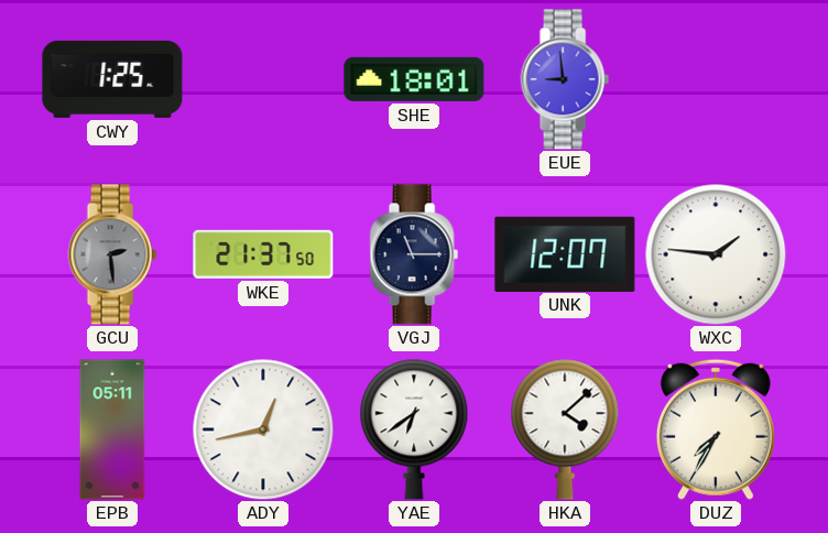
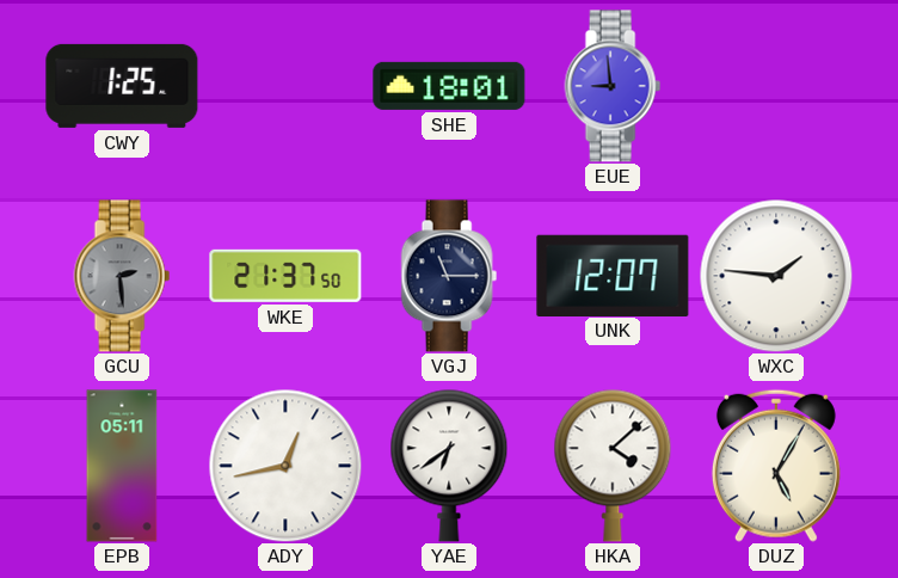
DUZ: 7:35 -> 5:05
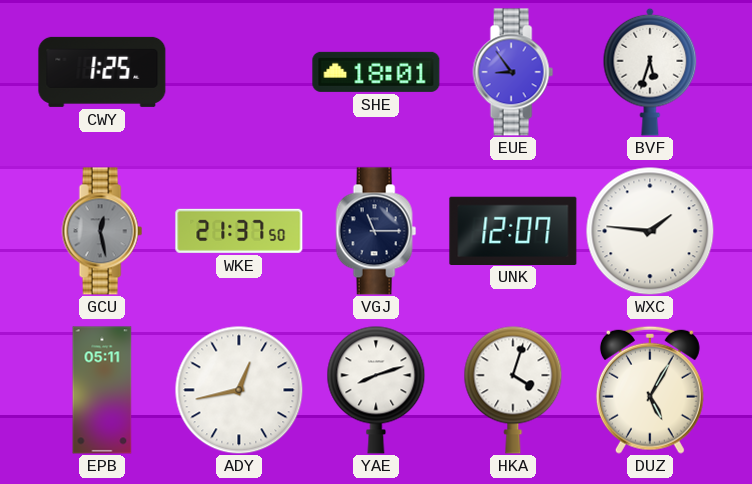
EUE: 8:59 -> 8:54
BVF: none -> 5:33
GCU: 2:29 -> 12:28
YAE: 6:39 -> 8:12
HKA: 4:08 -> 4:03
